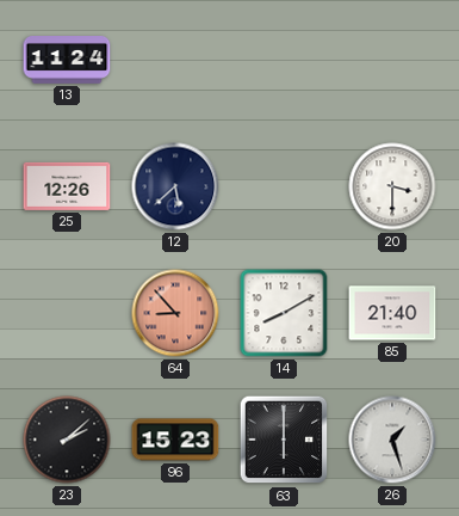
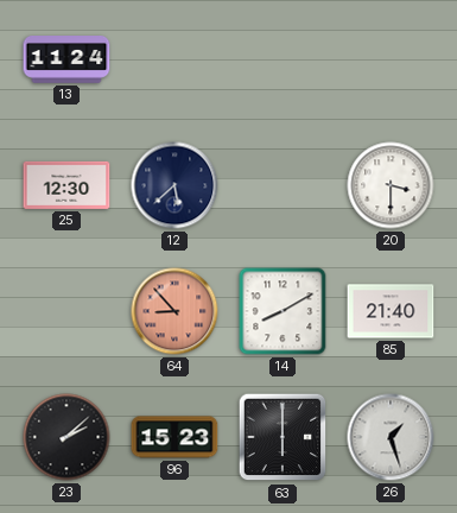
25: 12:26 -> 12:30
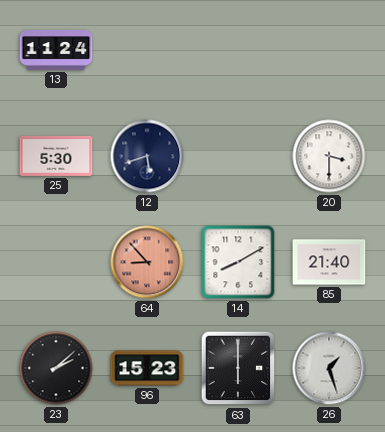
25: 12:30 -> 5:30
12: 5:38 -> 5:42
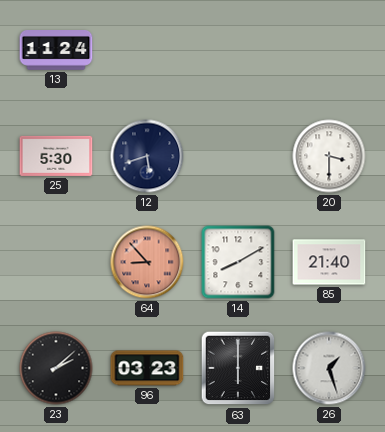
96: 15:23 -> 03:23
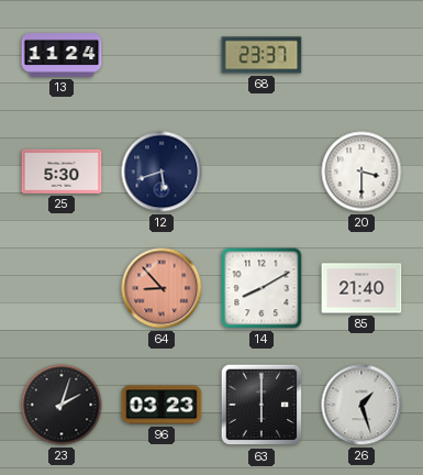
68: none -> 23:37
23: 2:08 -> 2:03
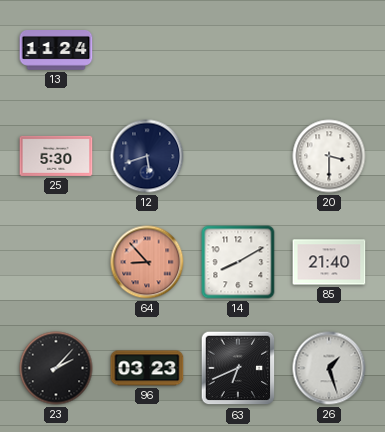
68: 23:37 -> none
23: 2:03 -> 2:07
63: 6:00 -> 6:41
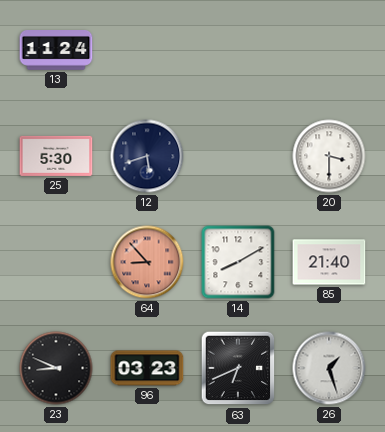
23: 2:07 -> 8:49
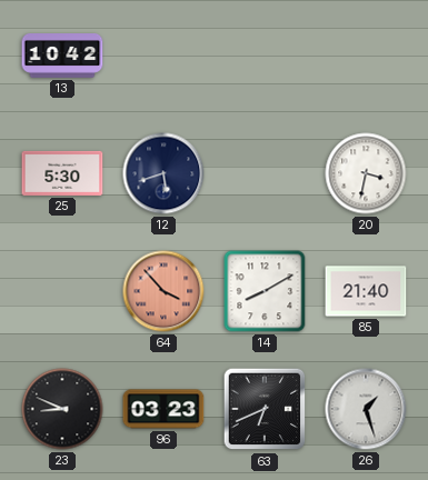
13: 11:24 -> 10:42
20: 3:30 -> 3:32
64: 8:53 -> 3:53
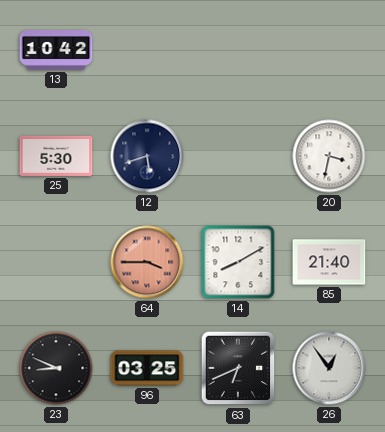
64: 3:53 -> 3:45
96: 03:23 -> 03:25
26: 1:27 -> 12:54
